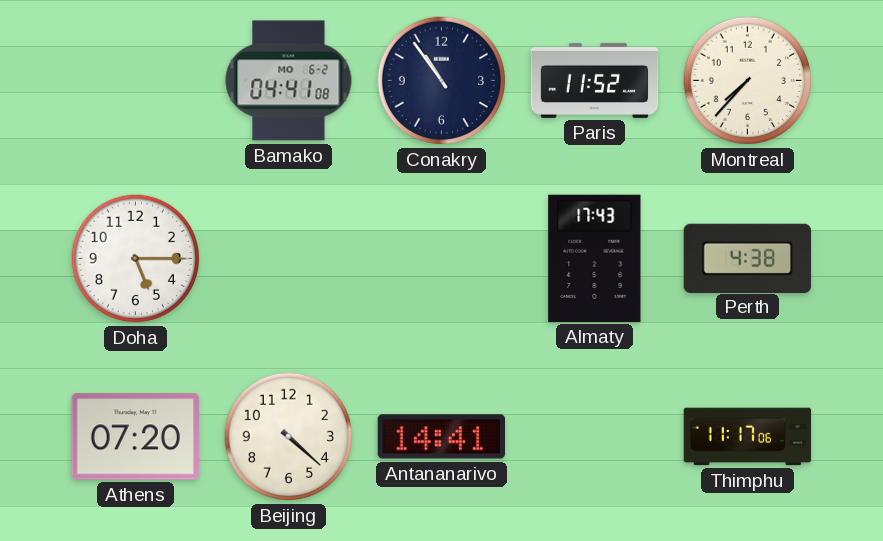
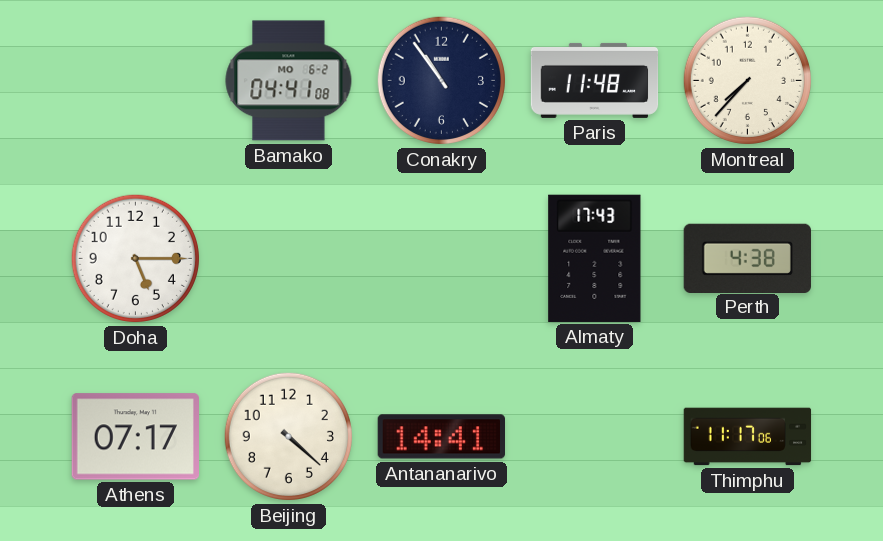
Paris: 11:52 -> 11:48
Athens: 07:20 -> 07:17
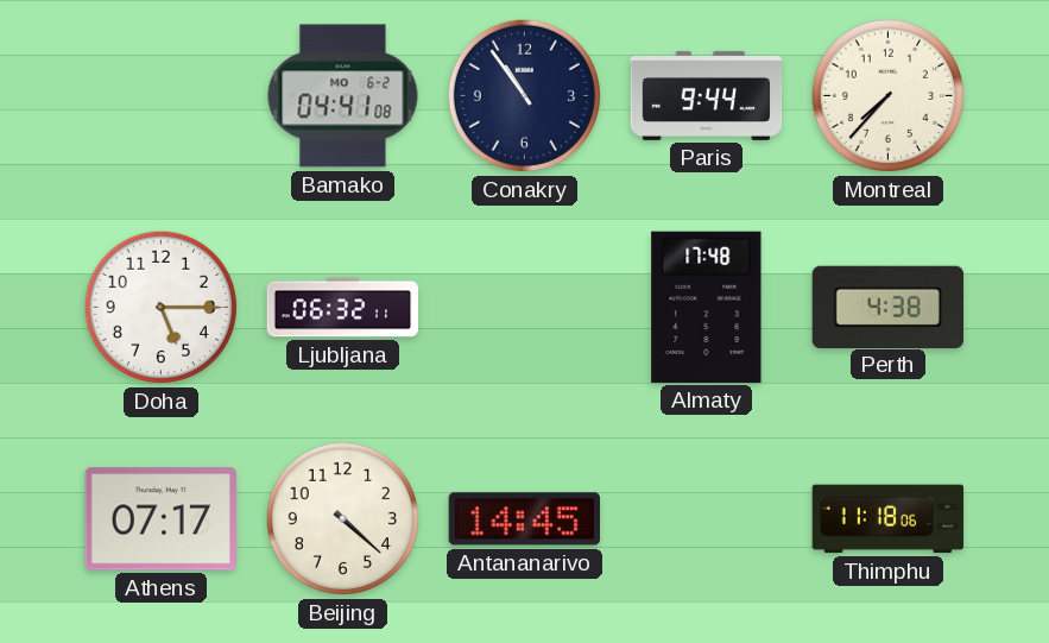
Paris: 11:48 -> 9:44
Ljubljana: none -> 06:32
Almaty: 17:43 -> 17:48
Antananarivo: 14:41 -> 14:45
Thimphu: 11:17 -> 11:18
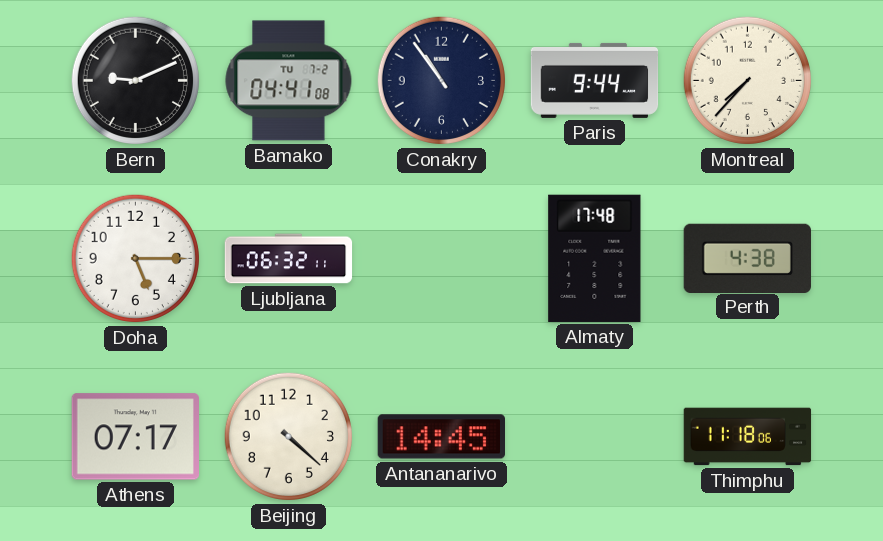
Bern: none -> 9:11
Bamako date: MO 6-2 -> TU 7-2
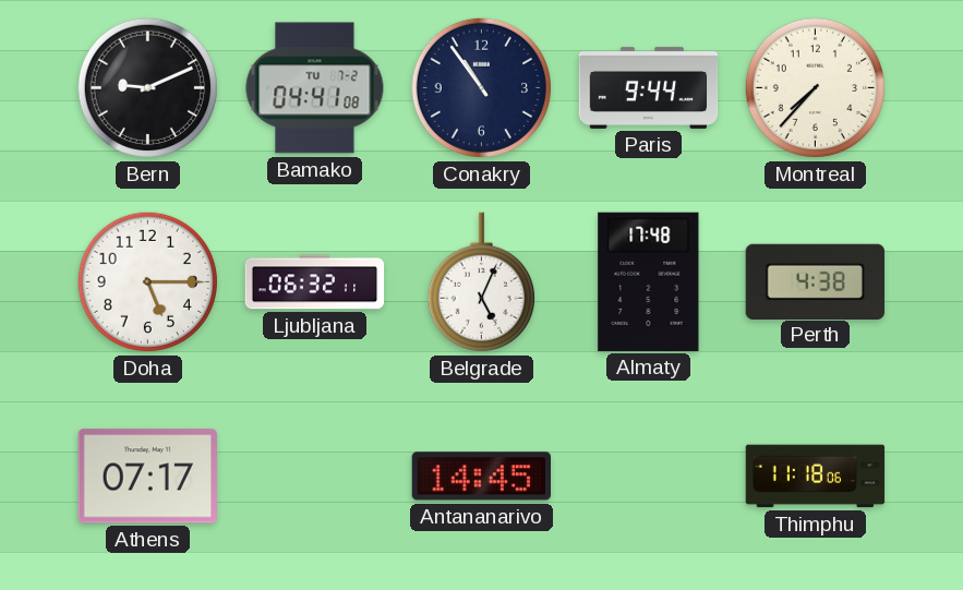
Belgrade: none -> 5:04
Beijing: 4:22 -> none
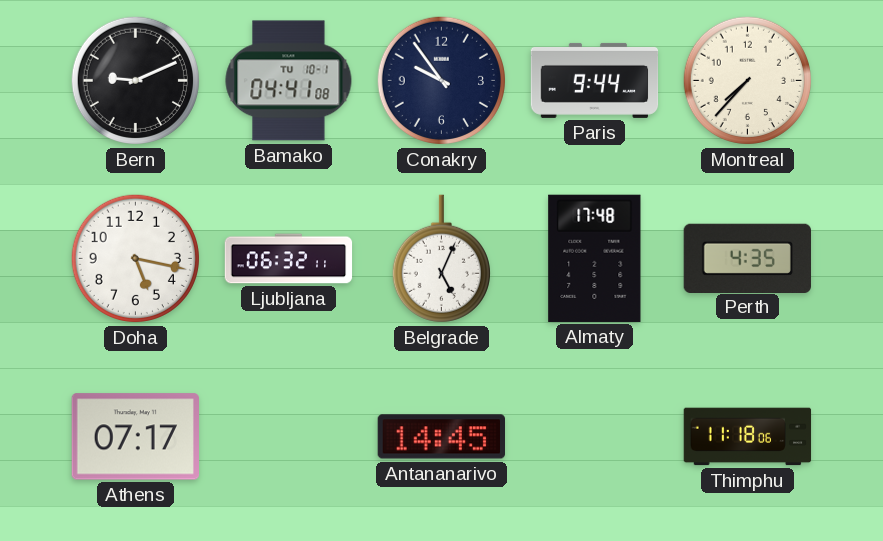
Bamako date: TU 7-2 -> TU 10-1
Conakry: 10:54 -> 9:54
Doha: 5:15 -> 5:17
Perth: 4:38 -> 4:35
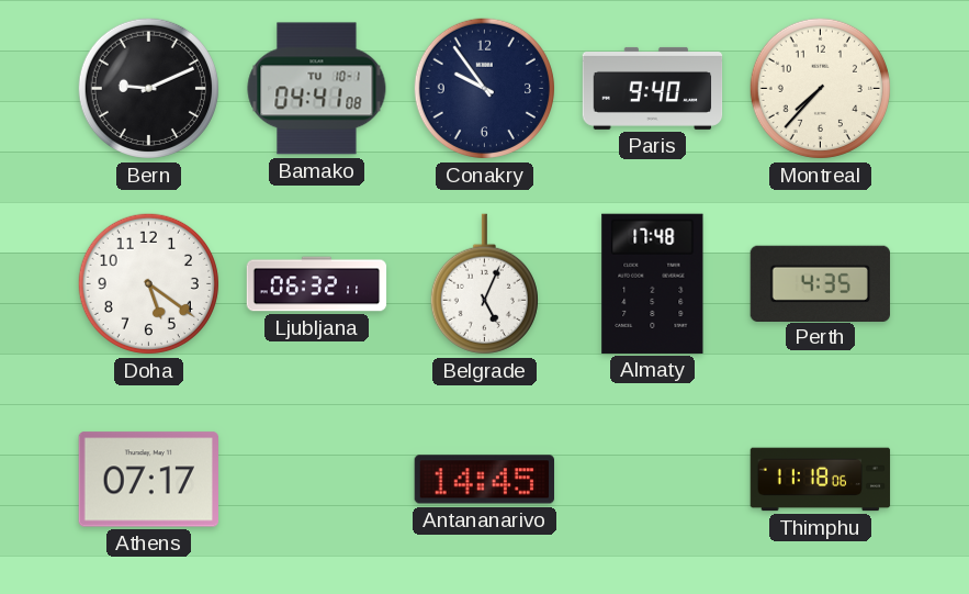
Paris: 9:44 -> 9:40
Doha: 5:17 -> 5:21
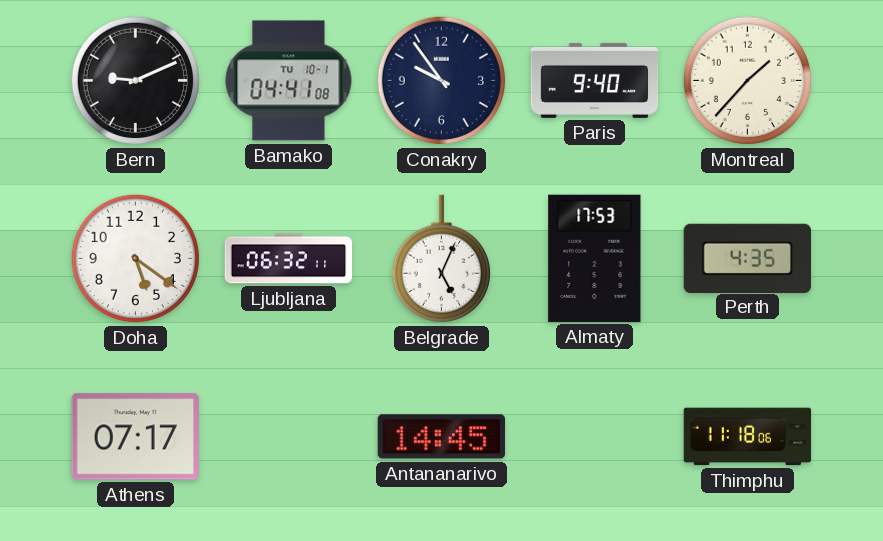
Montreal: 7:37 -> 1:37
Almaty: 17:48 -> 17:53
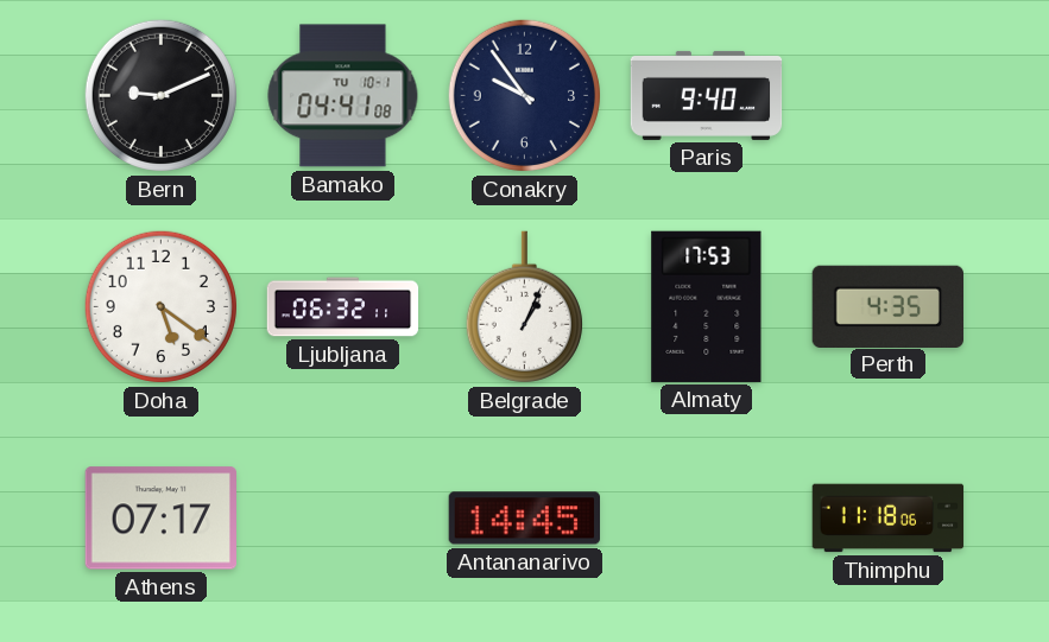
Montreal: 1:37 -> none
Belgrade: 5:04 -> 1:04
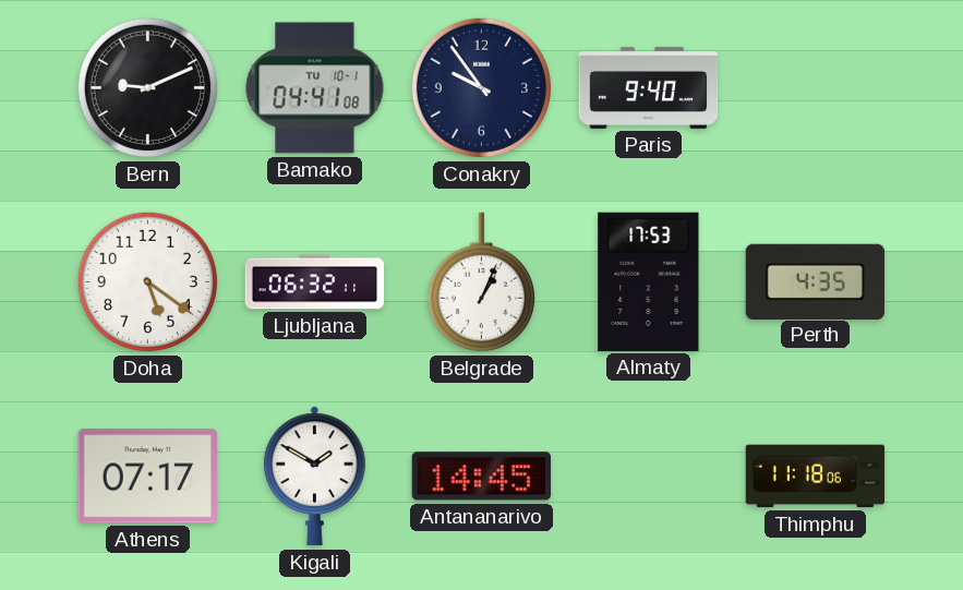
Kigali: none -> 1:50
